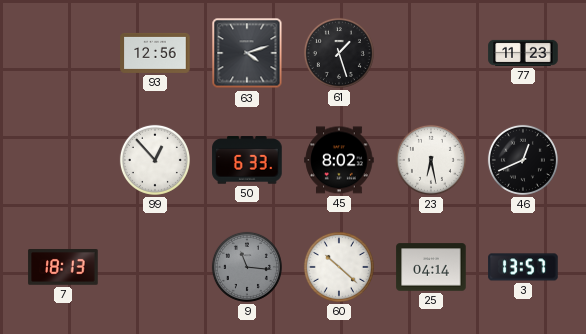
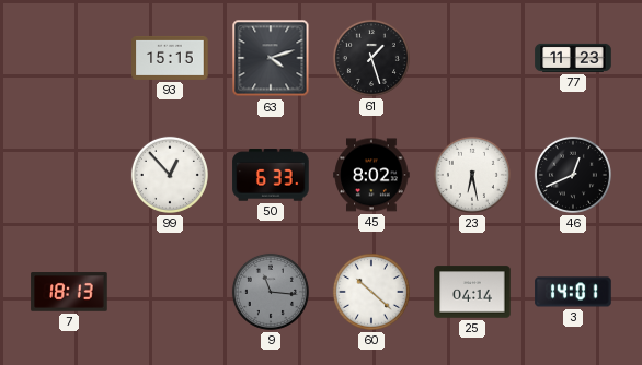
93: 12:56 -> 15:15
3: 13:57 -> 14:01
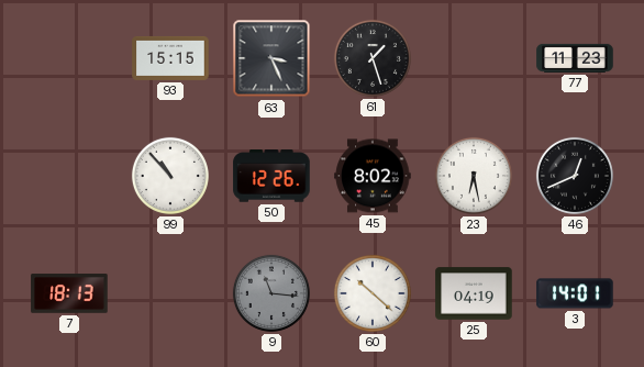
63: 4:12 -> 3:26
99: 12:53 -> 10:53
50: 6:33 -> 12:26
25: 04:14 -> 04:19
